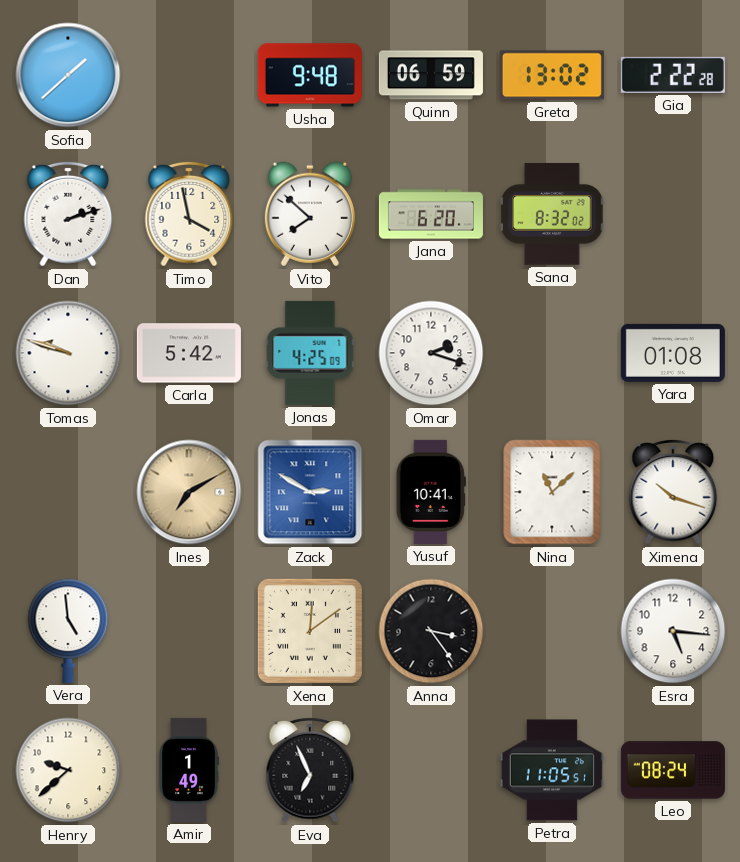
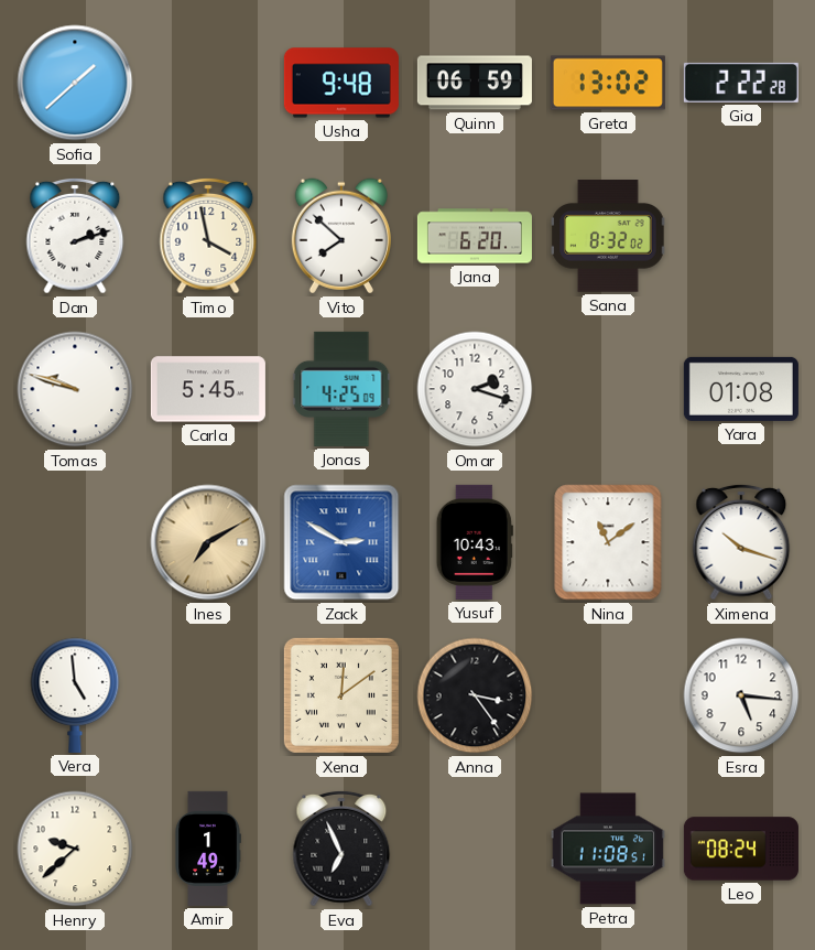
Carla: 5:42 -> 5:45
Yusuf: 10:41 -> 10:43
Nina: 11:08 -> 11:09
Petra: 11:05 -> 11:08
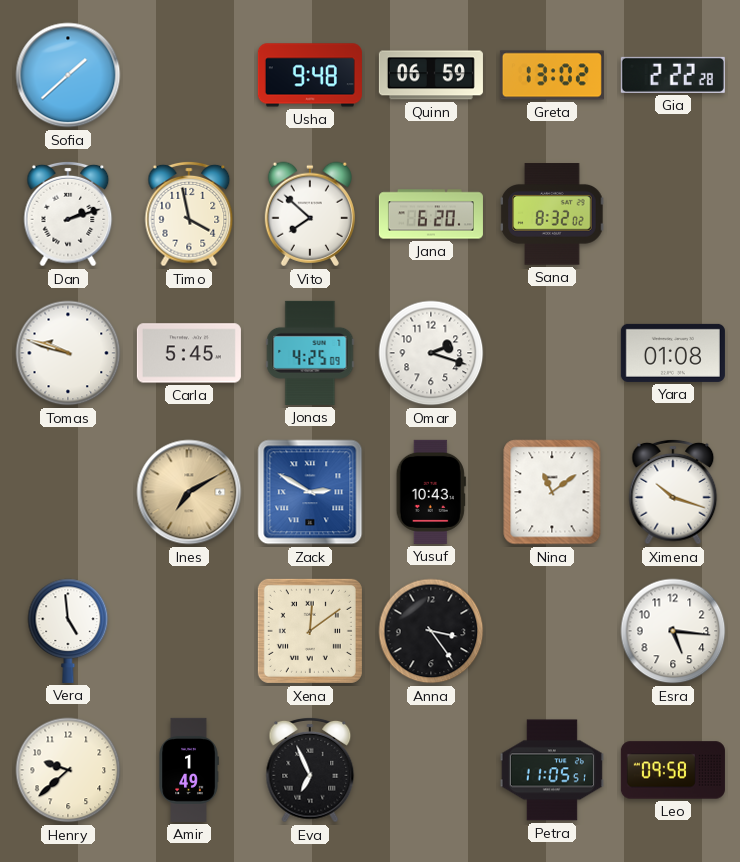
Petra: 11:08 -> 11:05
Leo: 08:24 -> 09:58
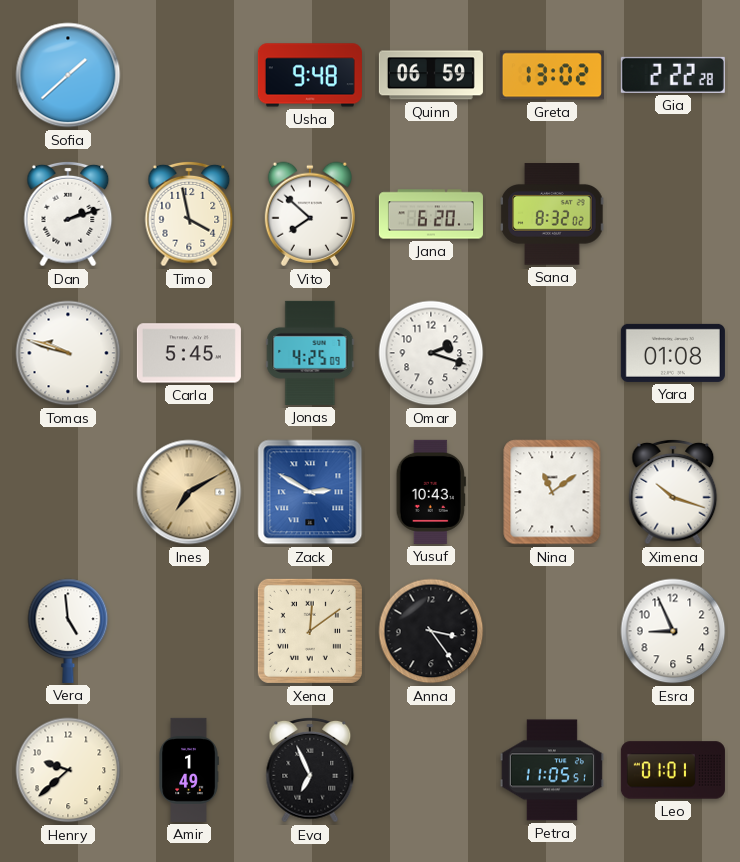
Esra: 5:16 -> 8:56
Leo: 09:58 -> 01:01
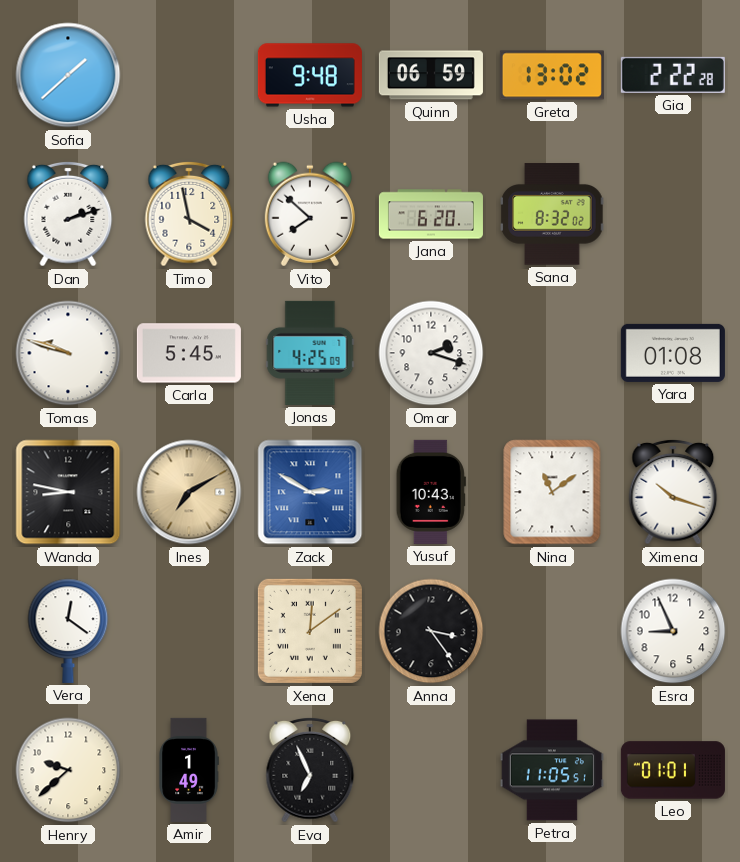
Wanda: none -> 8:47
Vera: 4:59 -> 12:21
